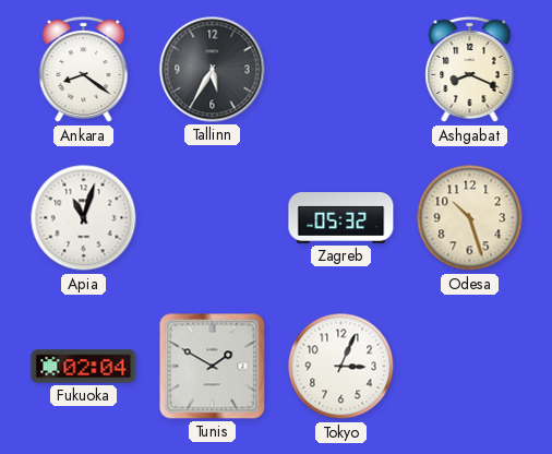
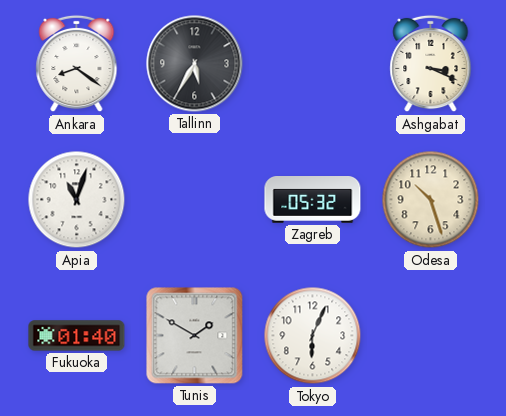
Ashgabat: 8:19 -> 3:19
Fukuoka: 02:04 -> 01:40
Tokyo: 3:04 -> 6:04
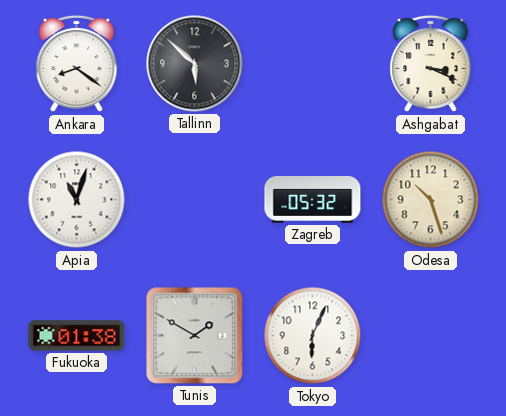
Tallinn: 5:35 -> 5:52
Fukuoka: 01:40 -> 01:38
